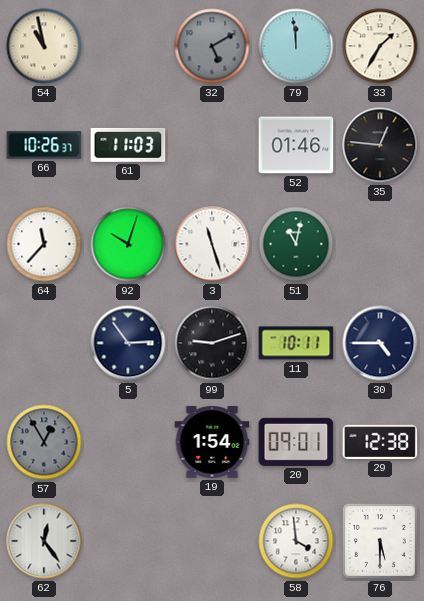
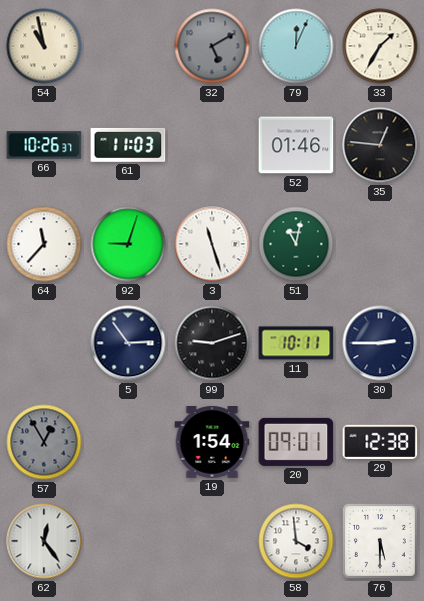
79: 11:59 -> 12:04
92: 10:03 -> 9:03
30: 4:45 -> 2:45
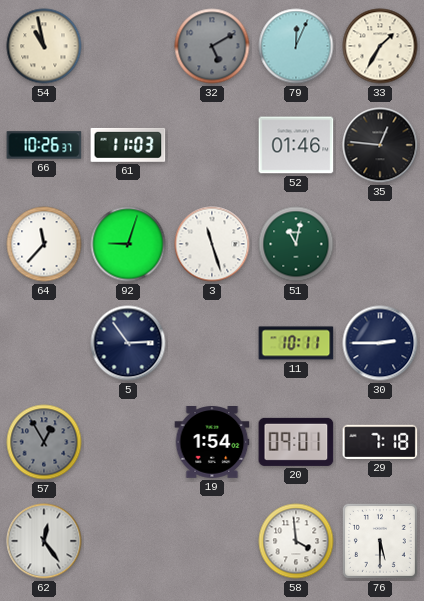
99: 9:12 -> none
29: 12:38 -> 7:18
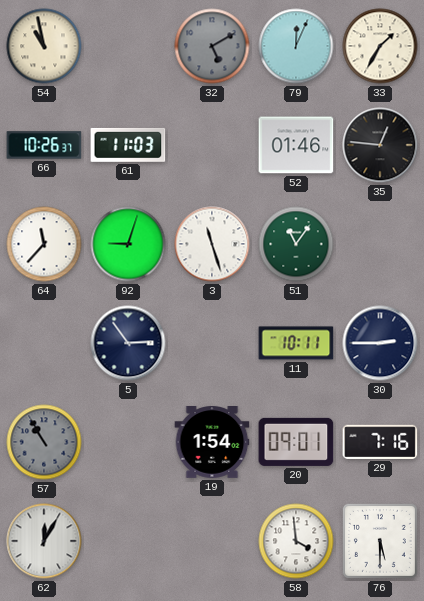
51: 11:02 -> 11:06
57: 12:55 -> 10:55
29: 7:18 -> 7:16
62: 12:24 -> 12:05
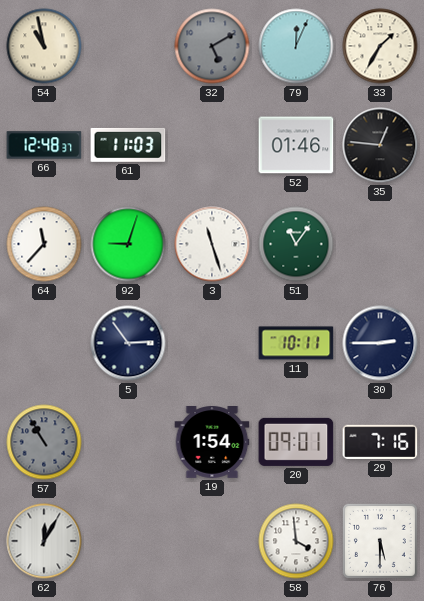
66: 10:26 -> 12:48
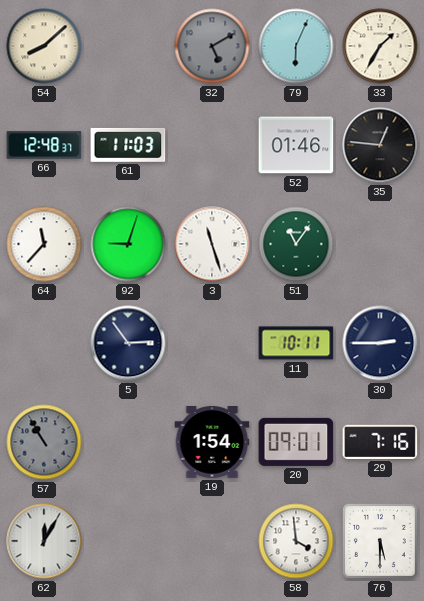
54: 10:58 -> 8:08
79: 12:04 -> 6:04
